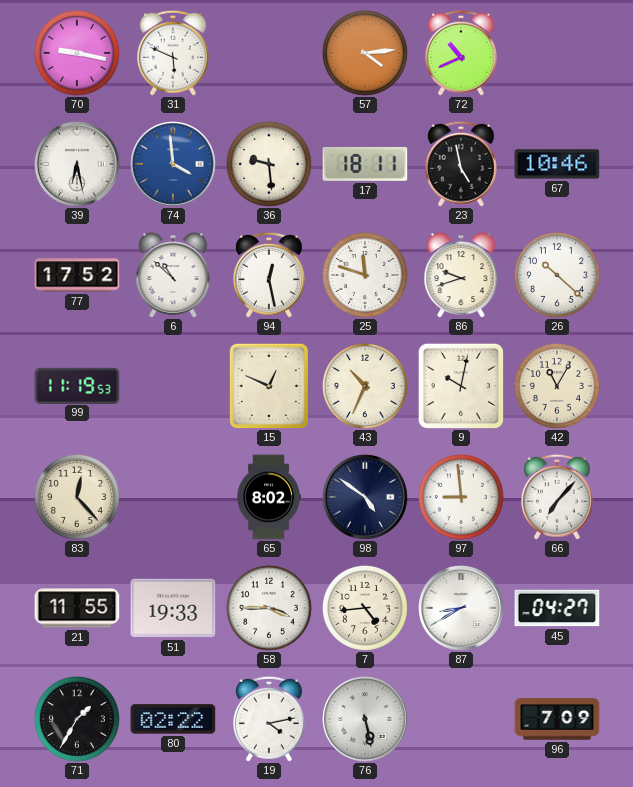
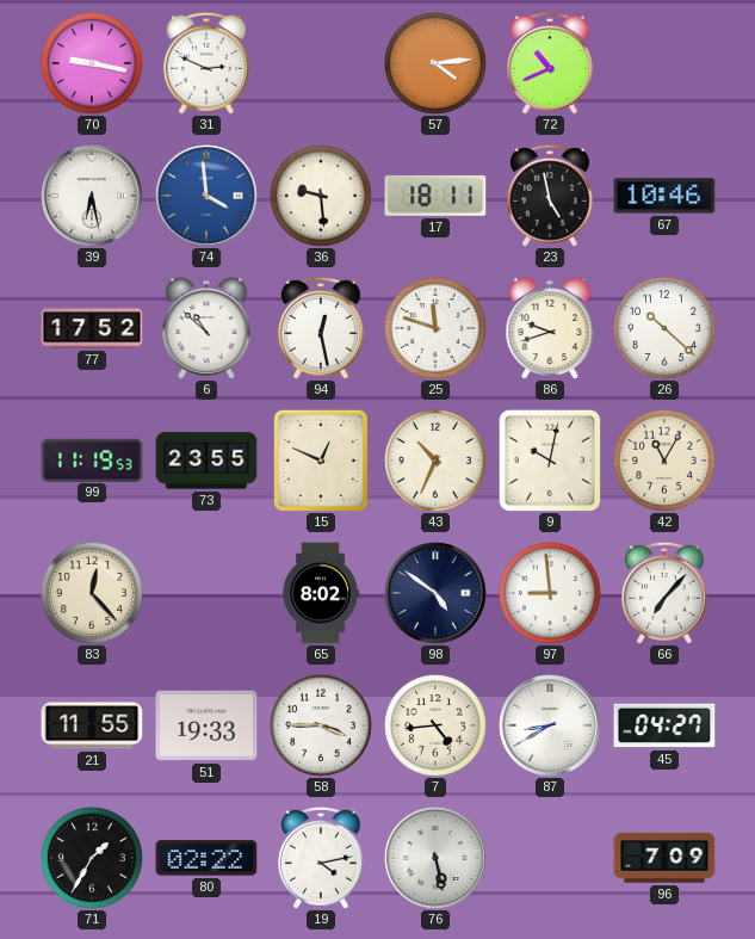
31: 5:49 -> 2:49
73: none -> 23:55
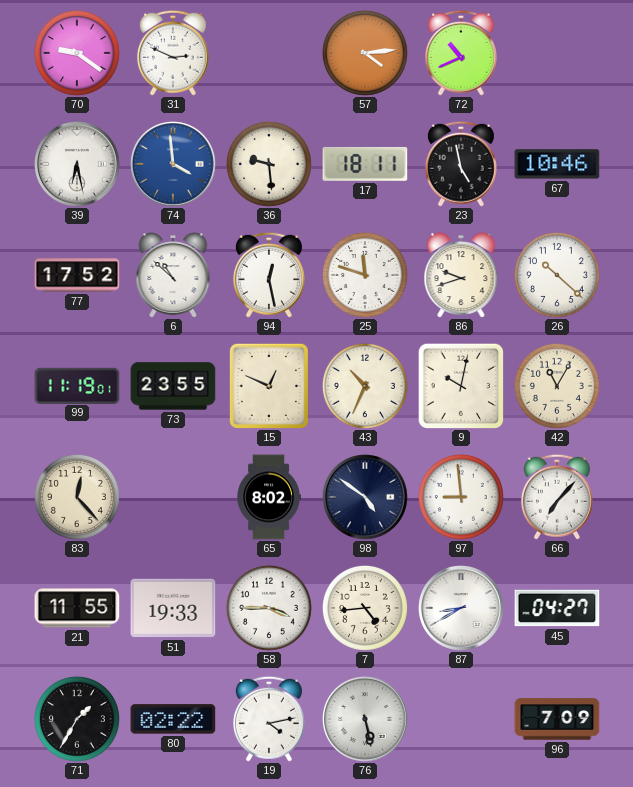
70: 9:17 -> 9:21
99: 11:19:53 -> 11:19:01
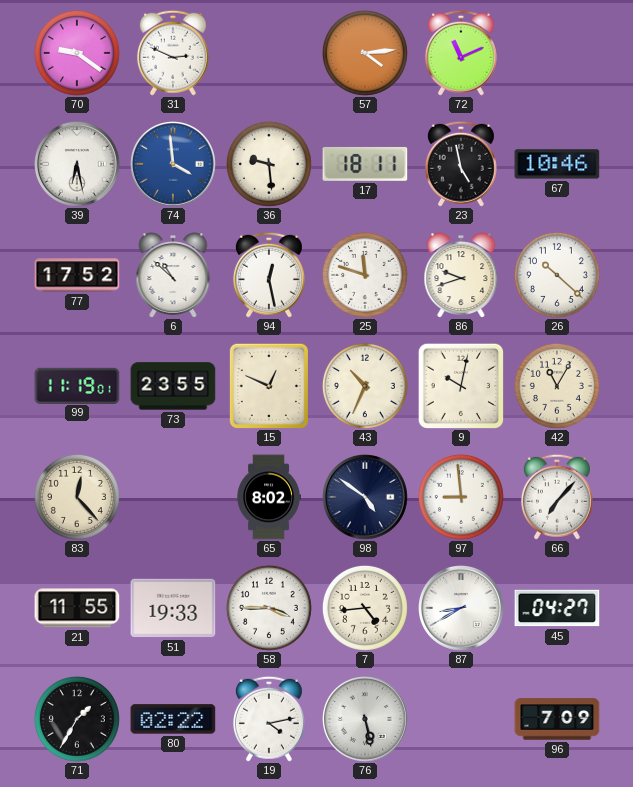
72: 10:41 -> 11:11
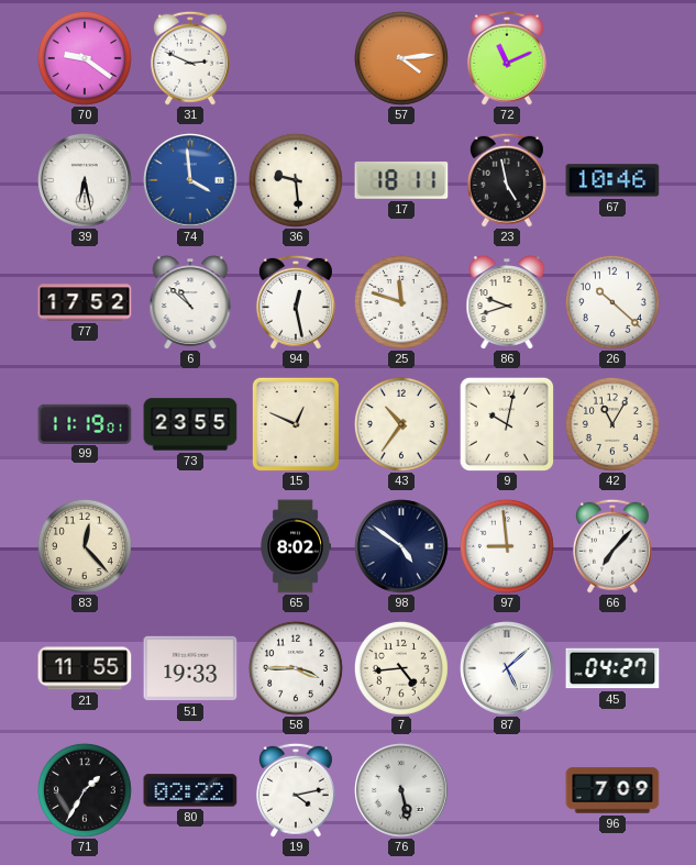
43: 10:34 -> 10:36
87: 8:40 -> 5:08
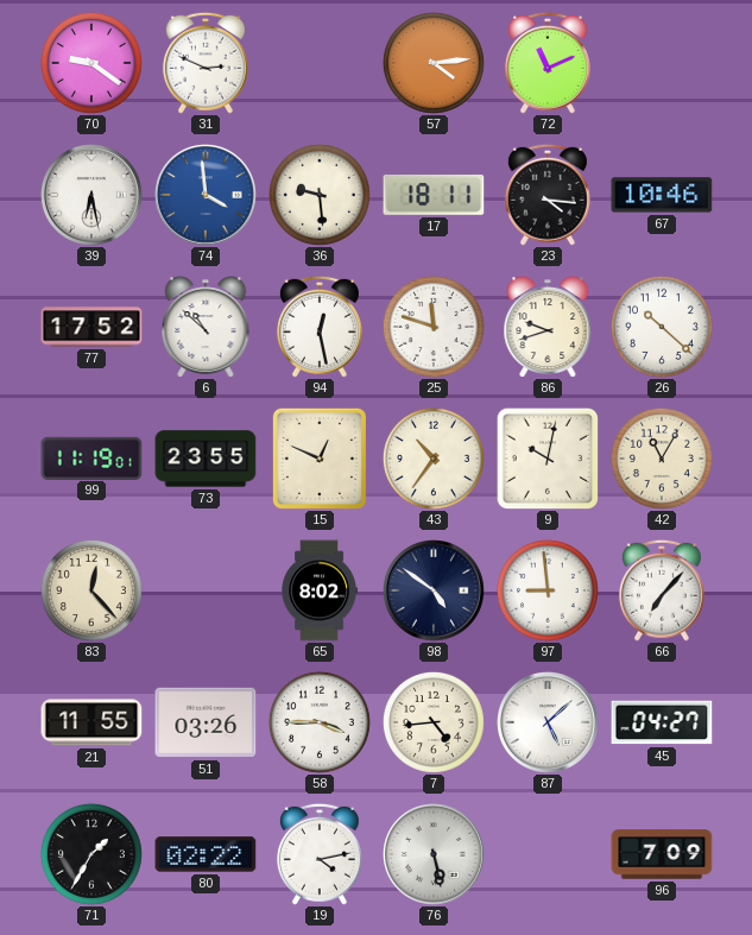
23: 4:58 -> 4:16
51: 19:33 -> 03:26
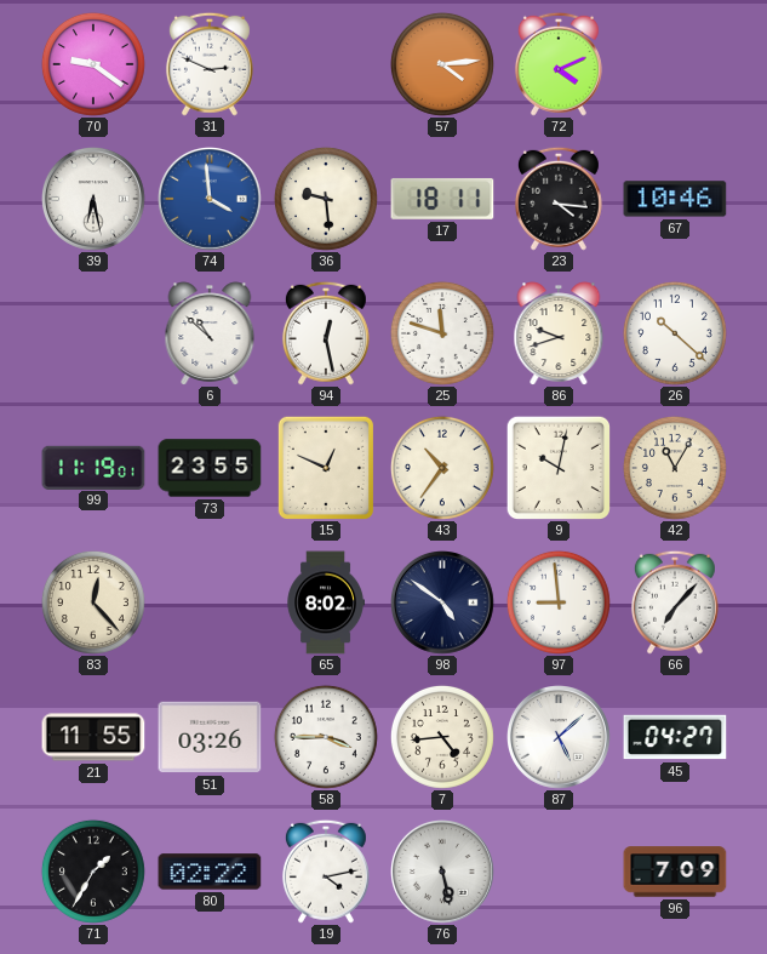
72: 11:11 -> 4:11
77: 17:52 -> none
